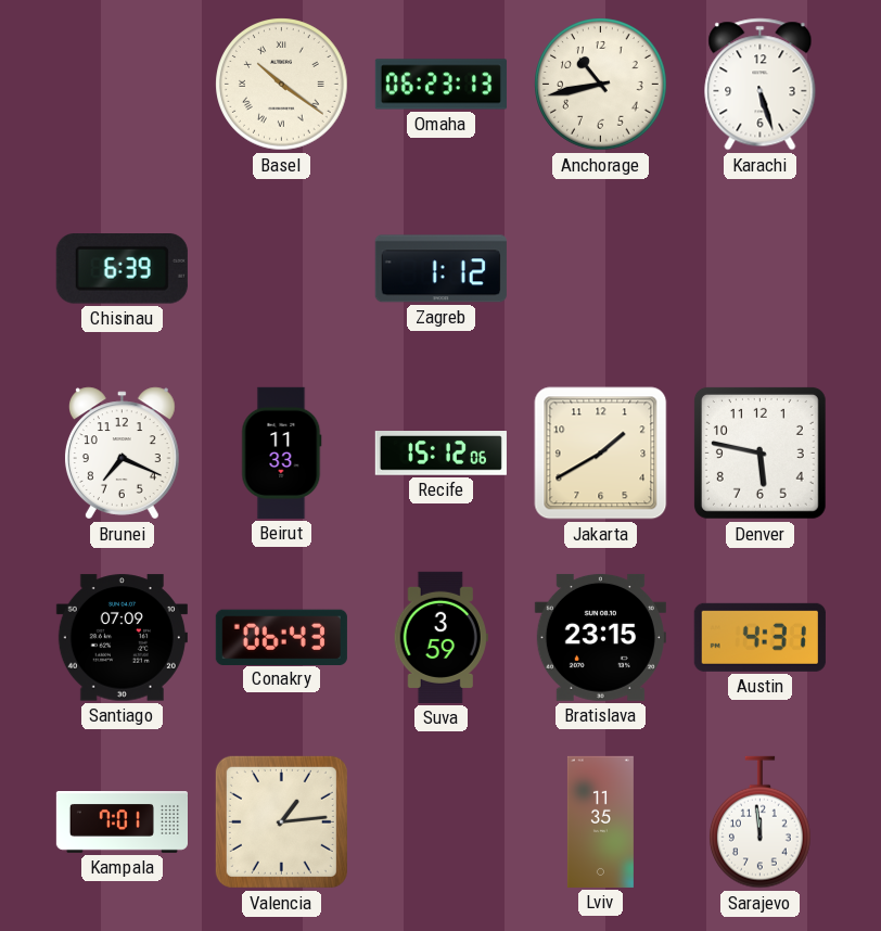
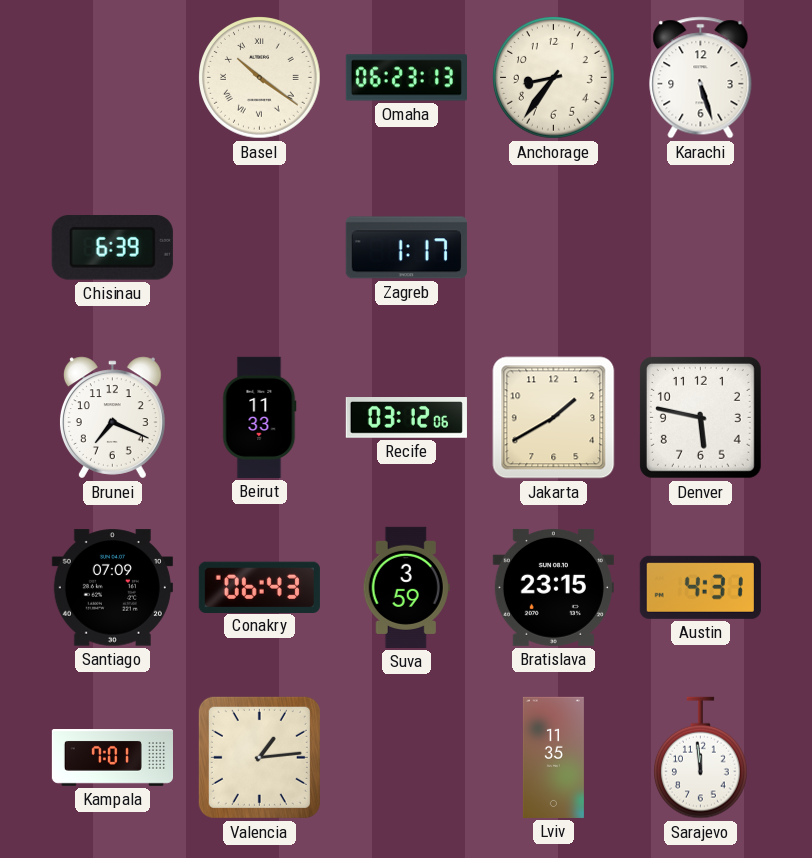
Anchorage: 10:43 -> 8:36
Zagreb: 1:12 -> 1:17
Recife: 15:12 -> 03:12
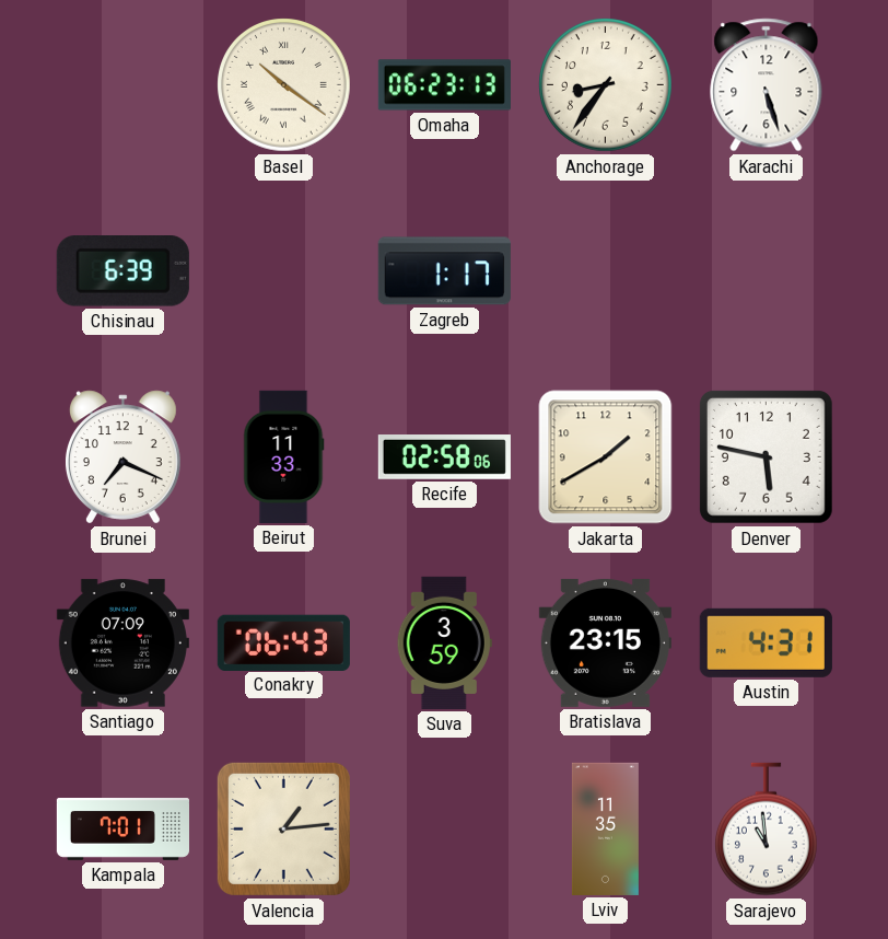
Recife: 03:12 -> 02:58
Sarajevo: 11:59 -> 10:59
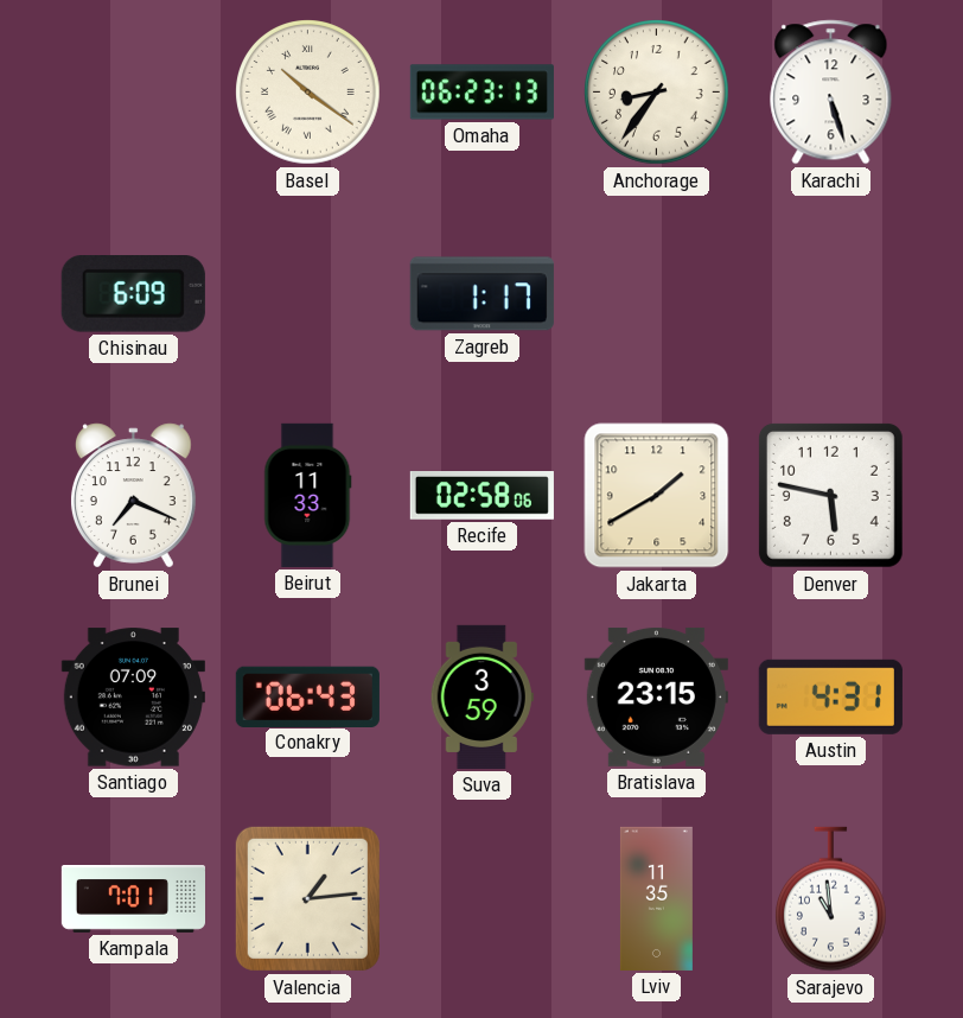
Chisinau: 6:39 -> 6:09
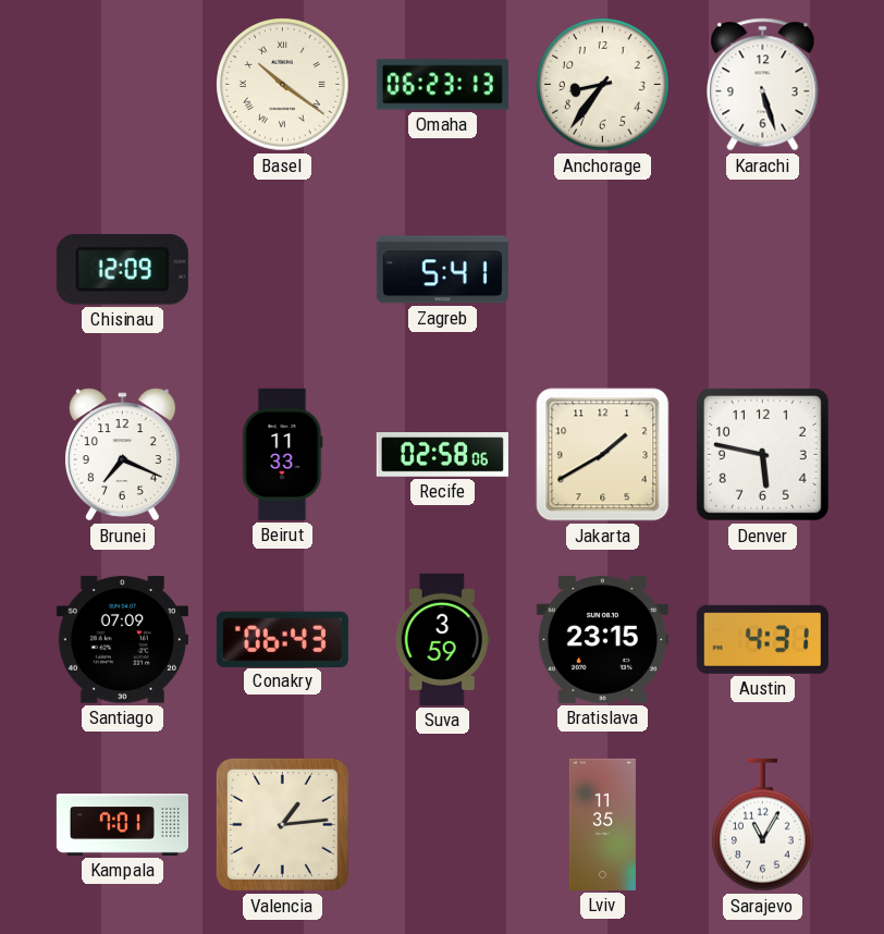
Chisinau: 6:09 -> 12:09
Zagreb: 1:17 -> 5:41
Sarajevo: 10:59 -> 11:05
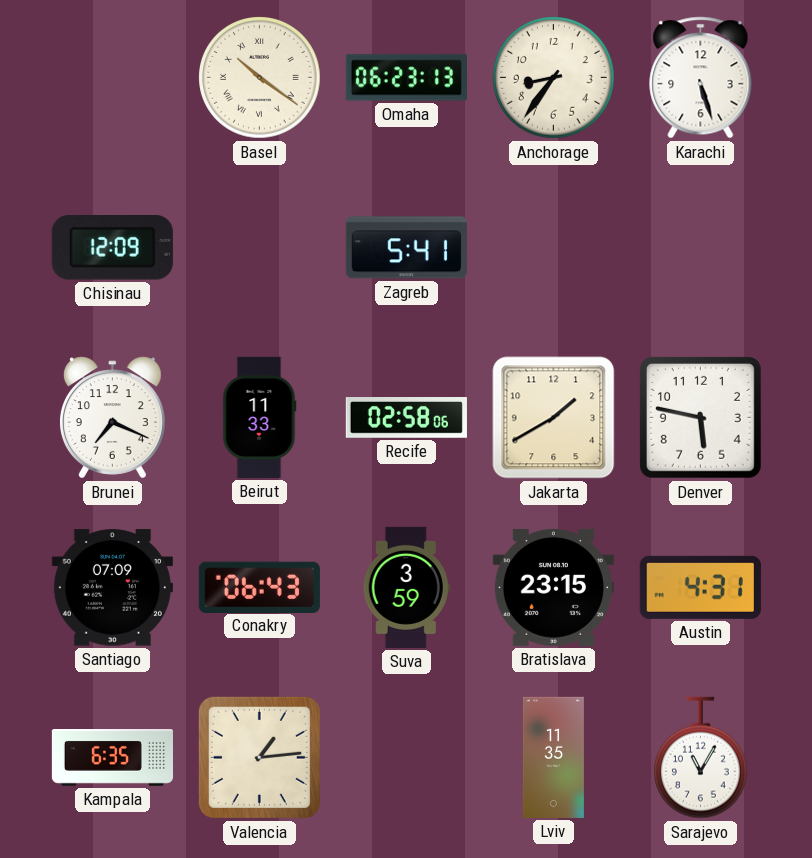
Kampala: 7:01 -> 6:35
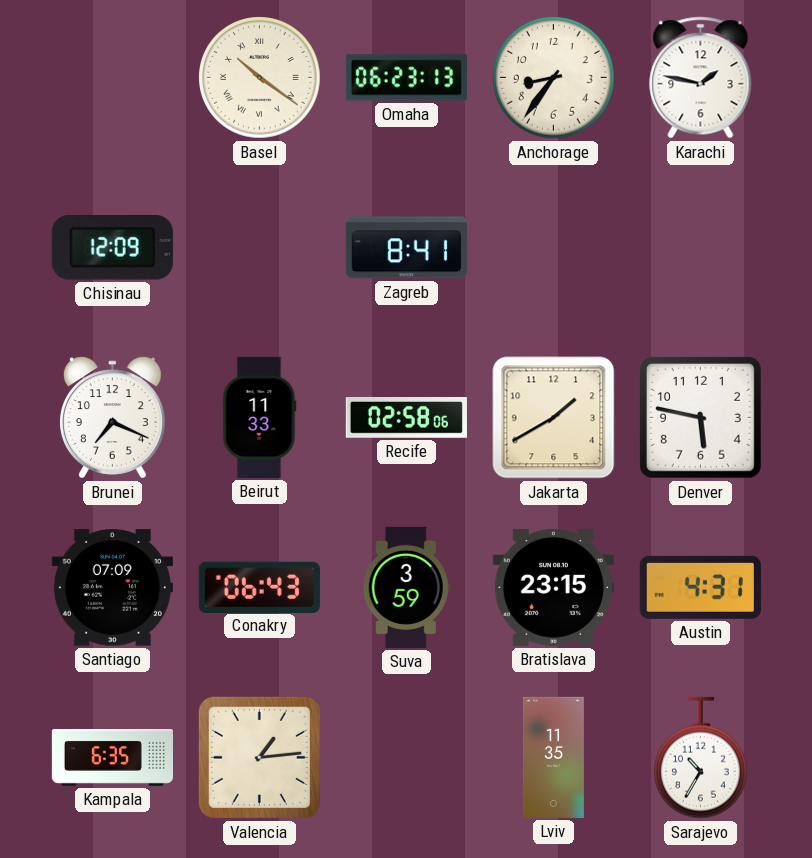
Karachi: 5:27 -> 1:47
Zagreb: 5:41 -> 8:41
Sarajevo: 11:05 -> 10:35
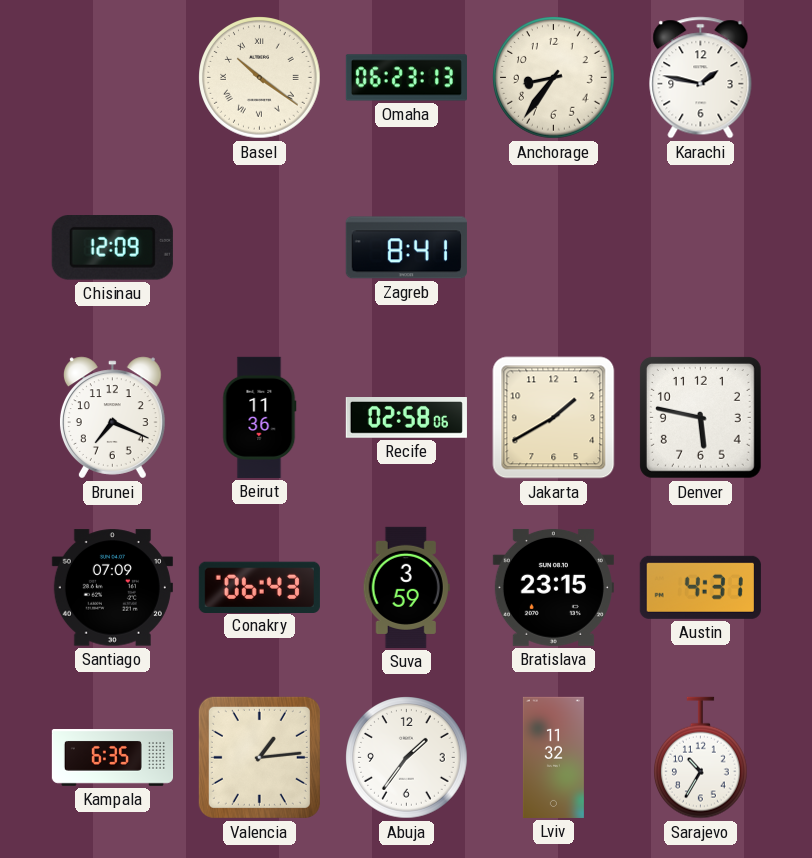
Beirut: 11:33 -> 11:36
Abuja: none -> 1:36
Lviv: 11:35 -> 11:32
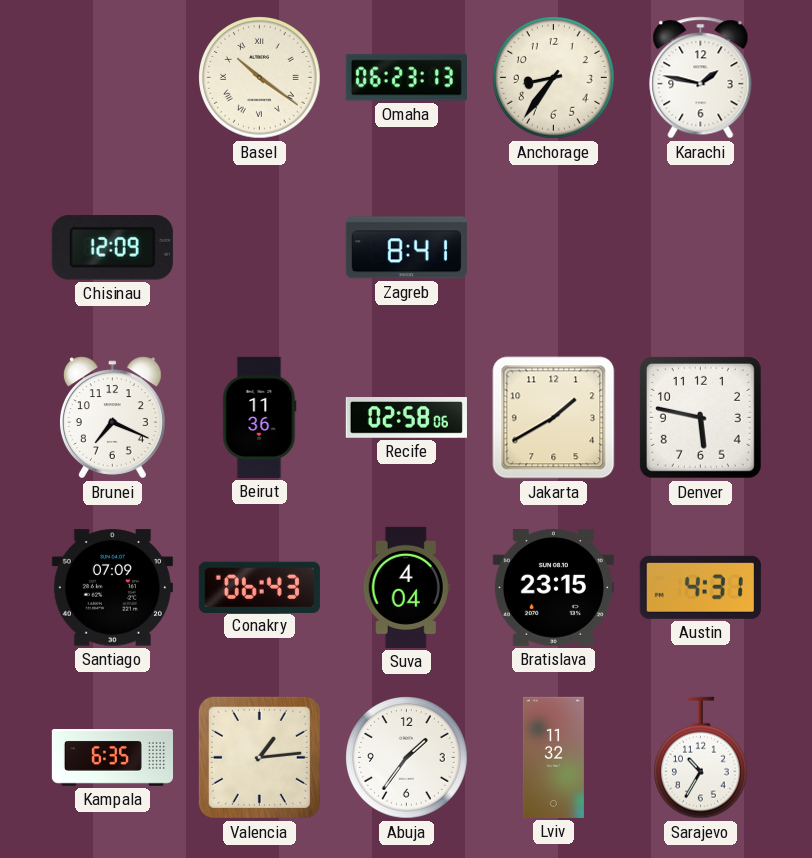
Suva: 3:59 -> 4:04
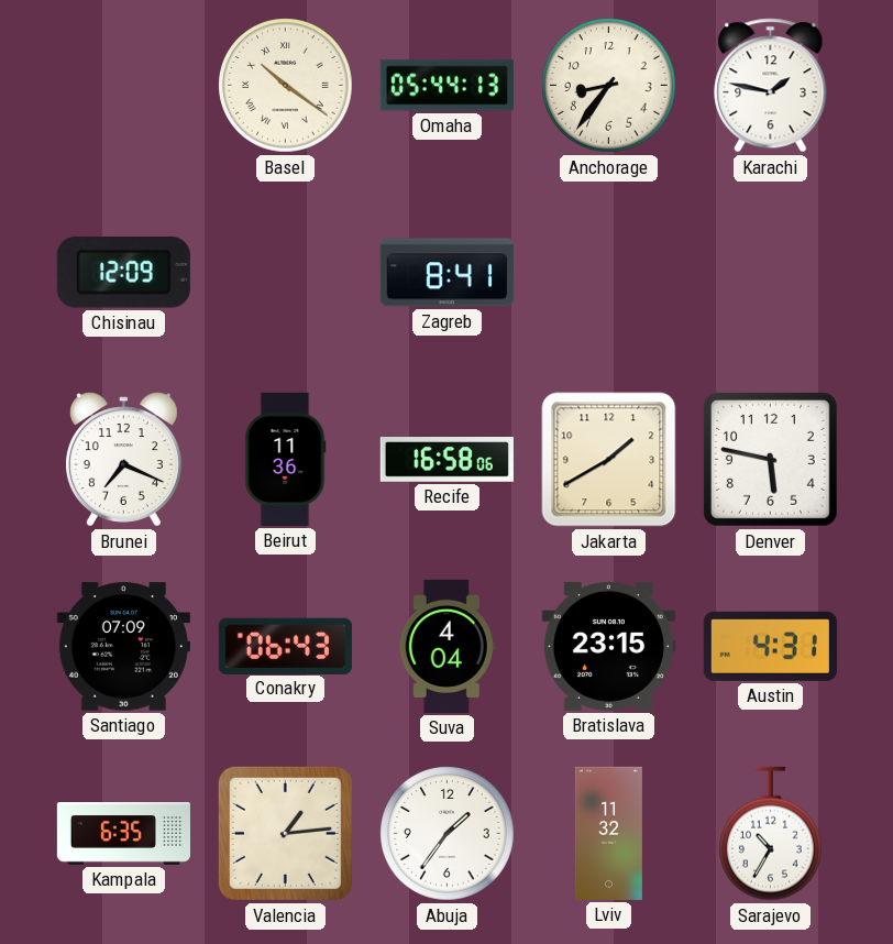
Omaha: 06:23 -> 05:44
Recife: 02:58 -> 16:58
